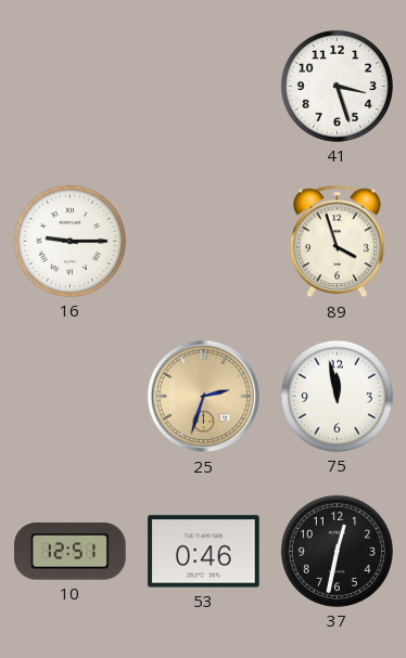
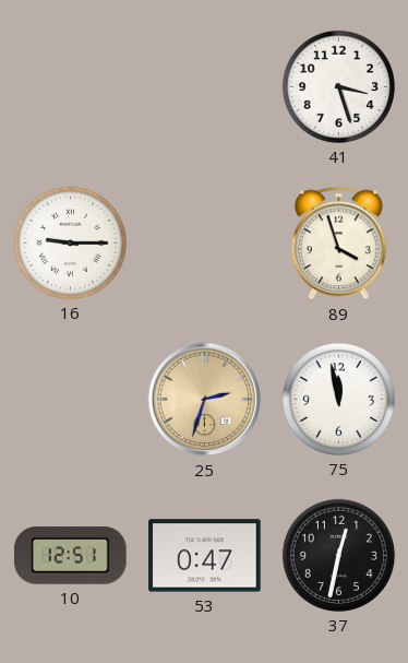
53: 0:46 -> 0:47
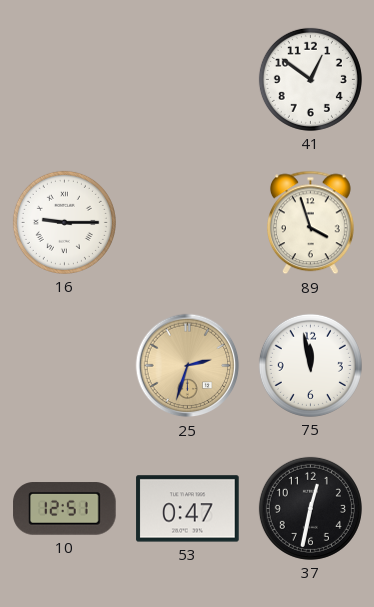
41: 3:27 -> 12:51
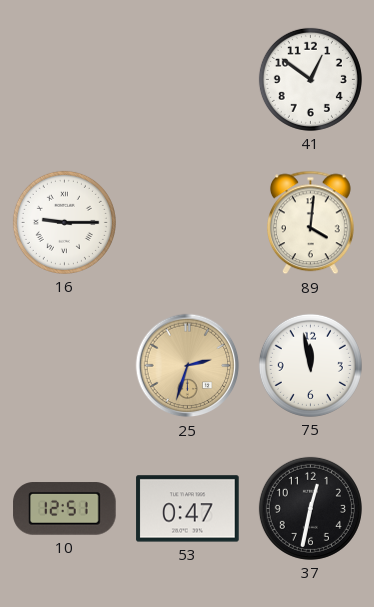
89: 3:57 -> 4:01
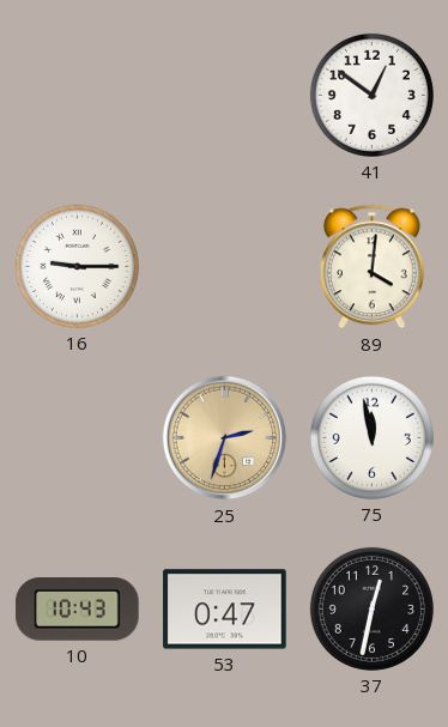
10: 12:51 -> 10:43
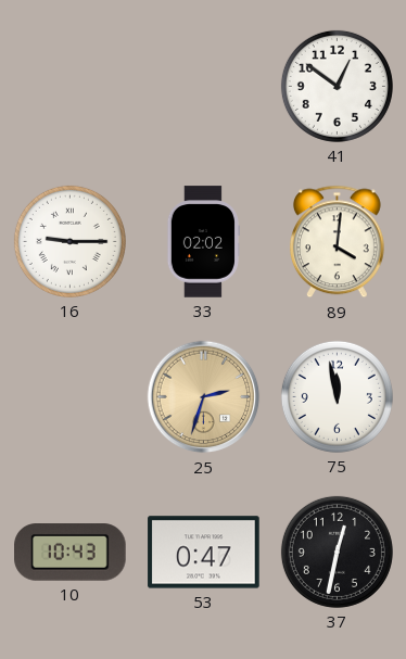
33: none -> 02:02
